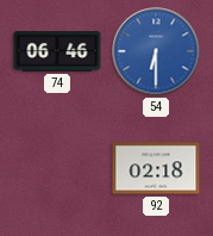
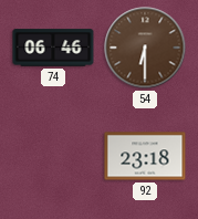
54 dial: blue -> brown
92: 02:18 -> 23:18
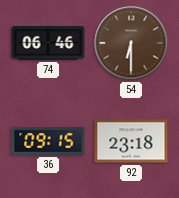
36: none -> 09:15
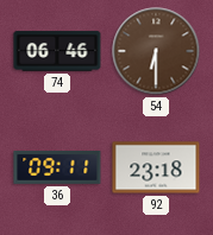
36: 09:15 -> 09:11
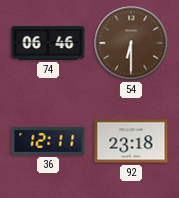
36: 09:11 -> 12:11
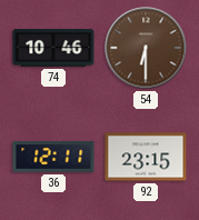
74: 06:46 -> 10:46
92: 23:18 -> 23:15
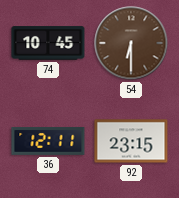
74: 10:46 -> 10:45
